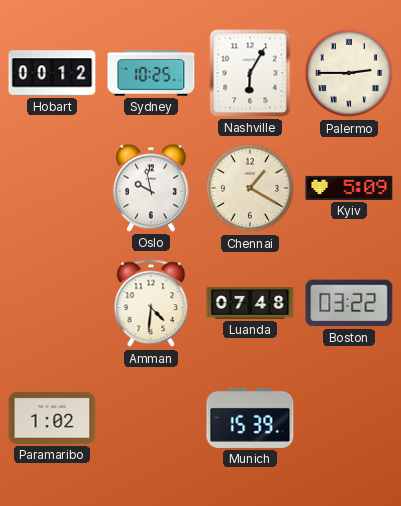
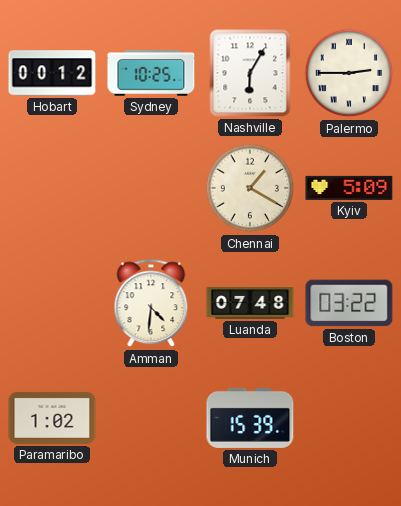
Oslo: 9:58 -> none
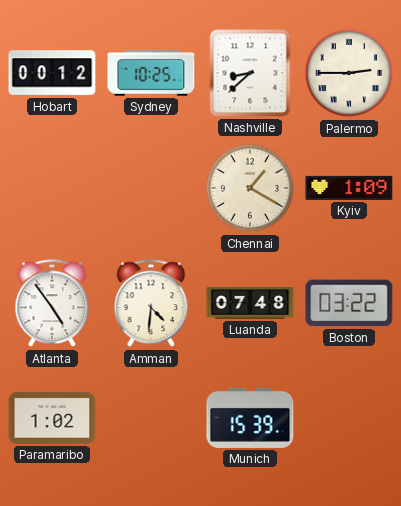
Nashville: 6:05 -> 8:38
Kyiv: 5:09 -> 1:09
Atlanta: none -> 4:54
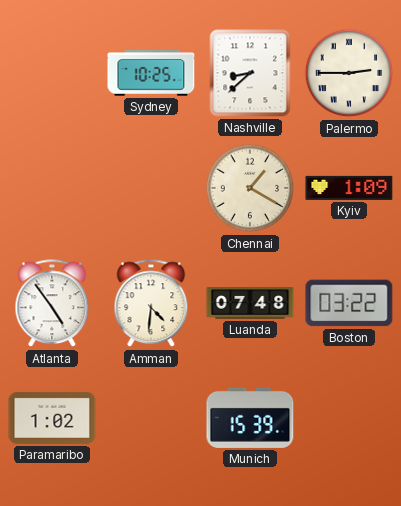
Hobart: 00:12 -> none
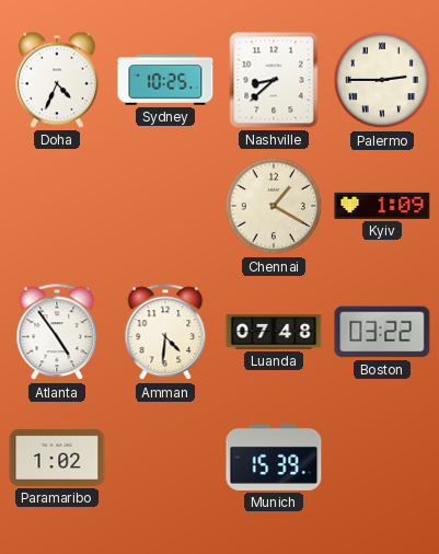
Doha: none -> 4:34
